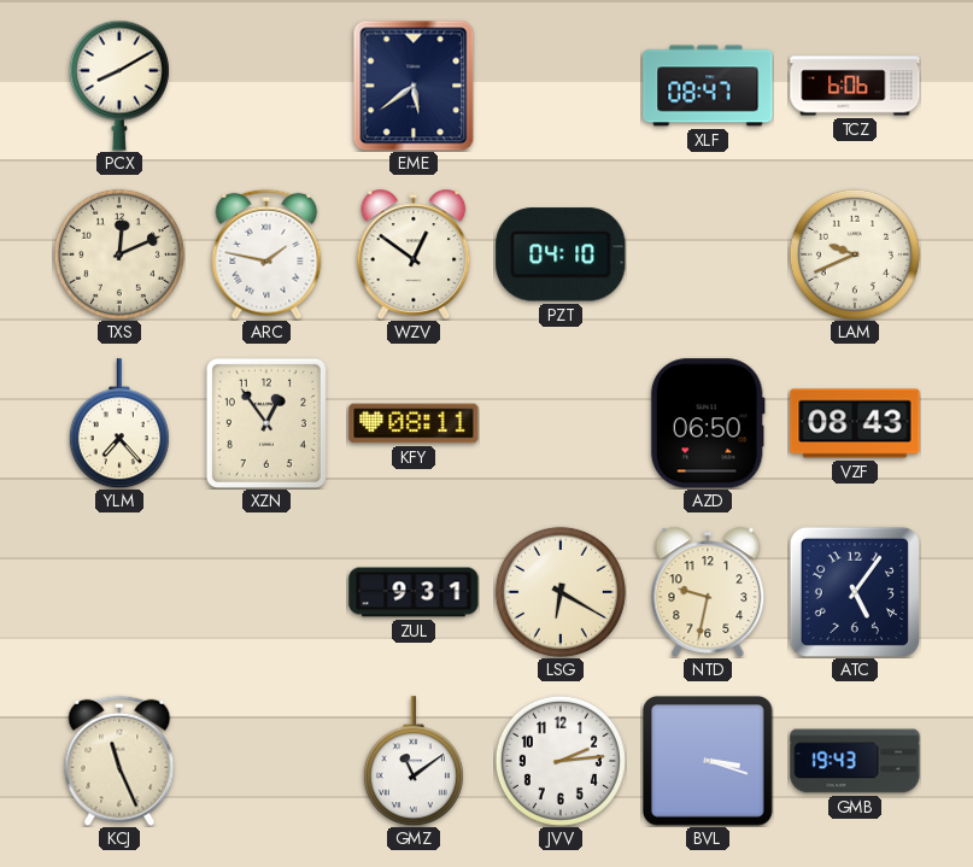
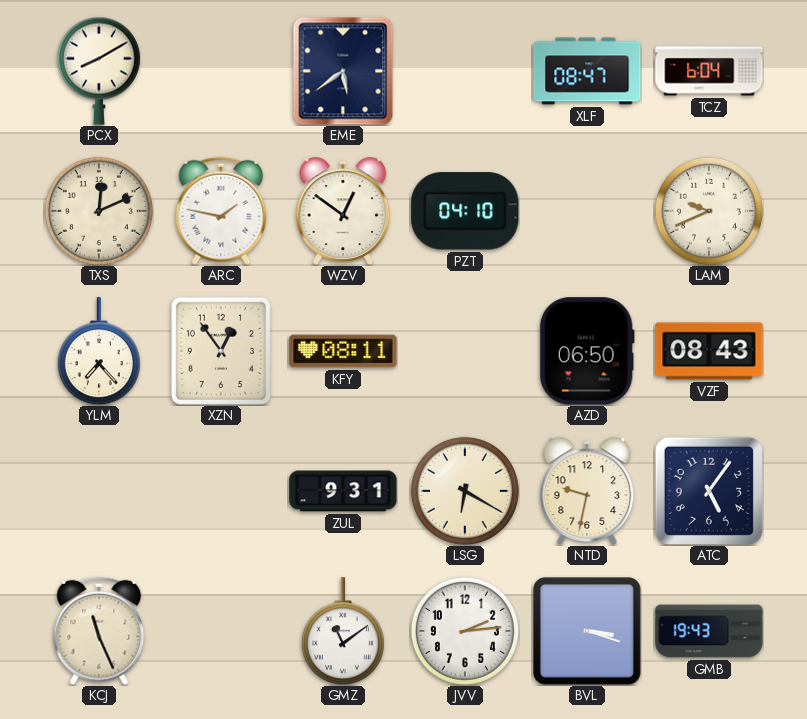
TCZ: 6:06 -> 6:04
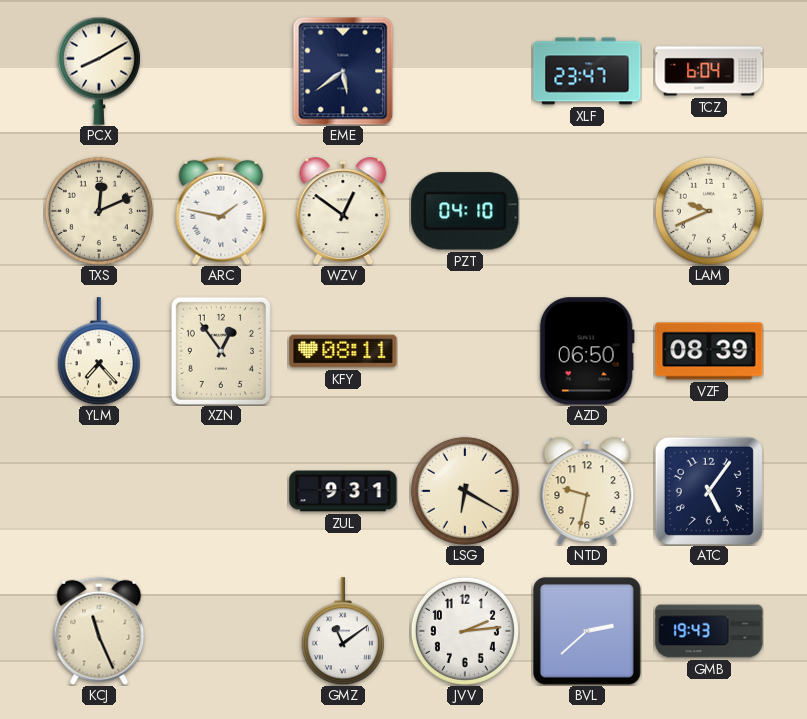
XLF: 08:47 -> 23:47
VZF: 08:43 -> 08:39
BVL: 3:18 -> 2:38
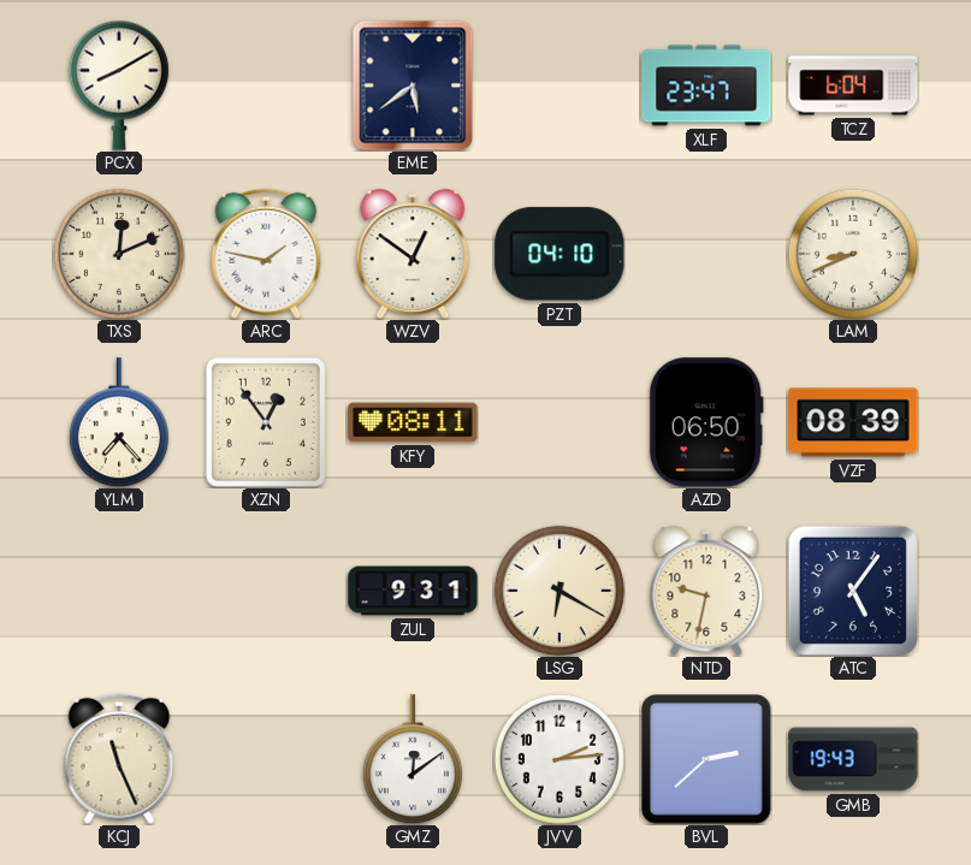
LAM: 9:41 -> 8:41
GMZ: 11:09 -> 12:09
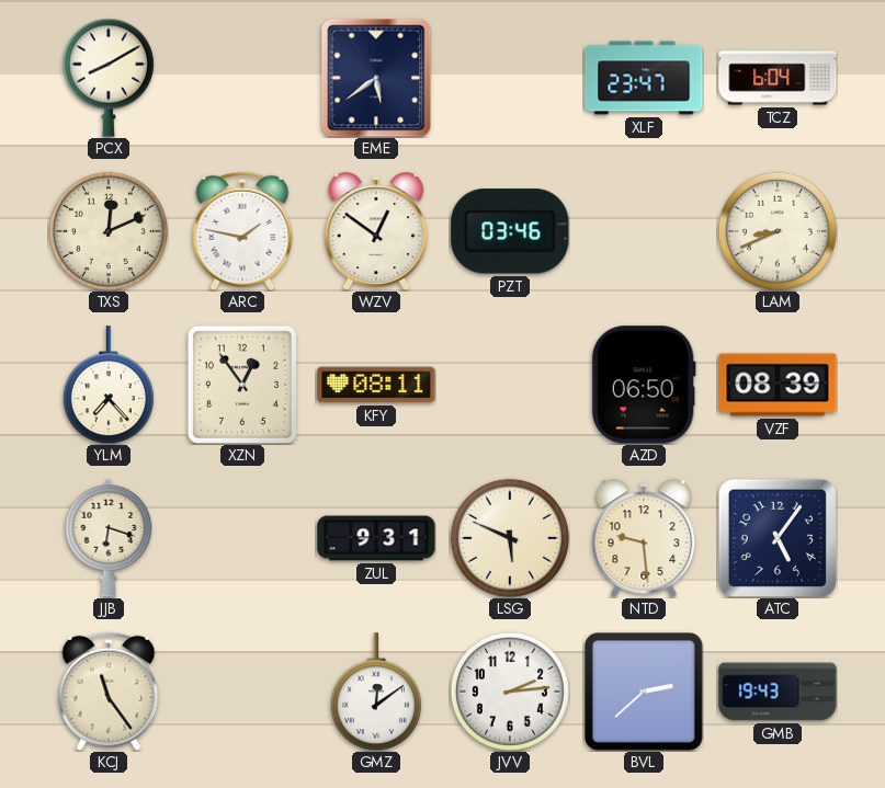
PZT: 04:10 -> 03:46
JJB: none -> 6:18
LSG: 6:20 -> 5:49
NTD: 9:32 -> 9:29
KCJ: 11:26 -> 11:24
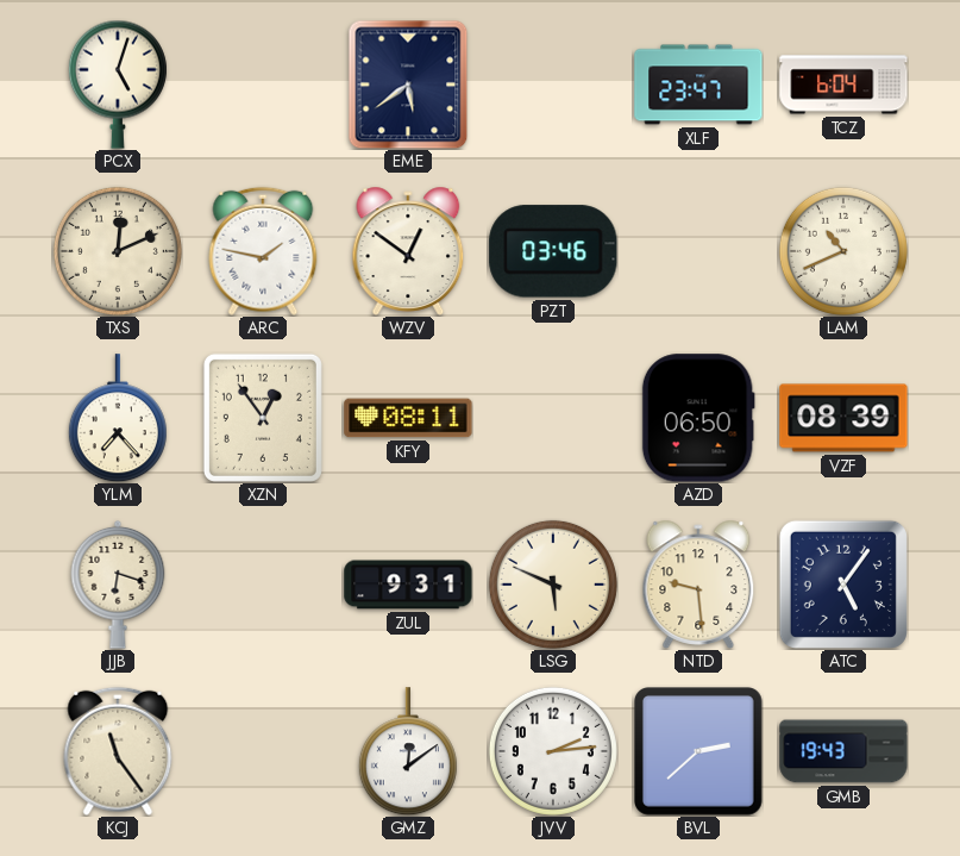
PCX: 8:10 -> 5:03
LAM: 8:41 -> 10:41
